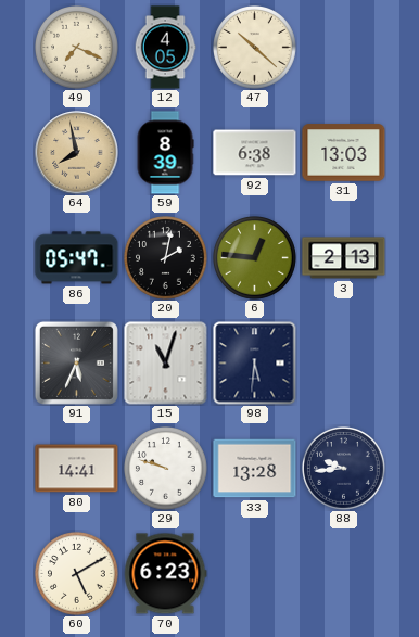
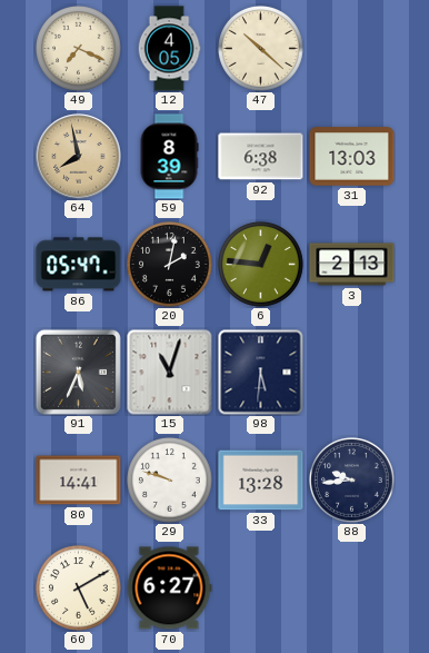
70: 6:23 -> 6:27
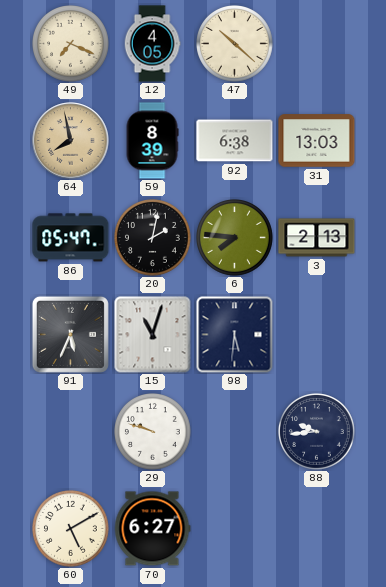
6: 12:46 -> 7:46
80: 14:41 -> none
33: 13:28 -> none
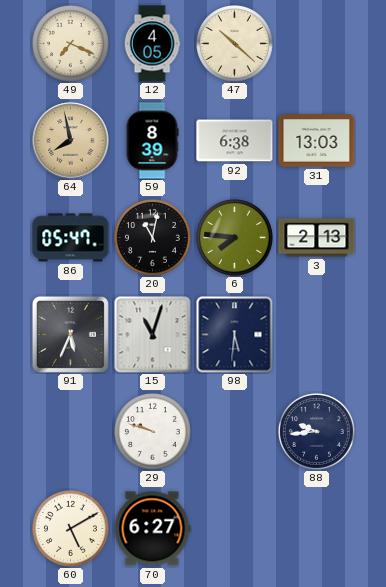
20: 2:02 -> 11:02
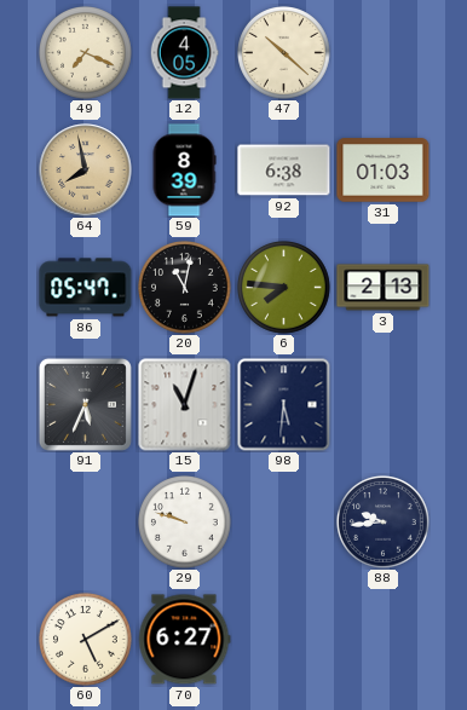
31: 13:03 -> 01:03
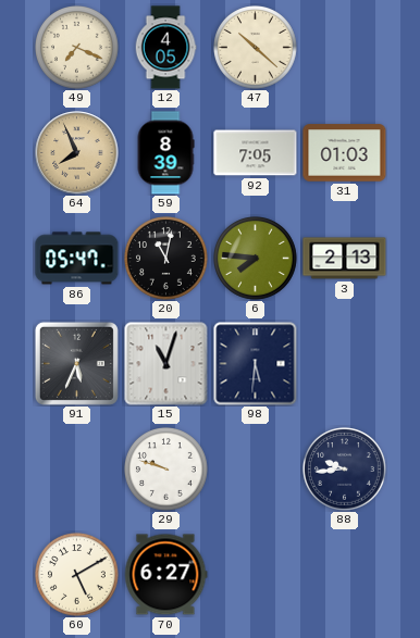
64: 7:58 -> 7:56
92: 6:38 -> 7:05
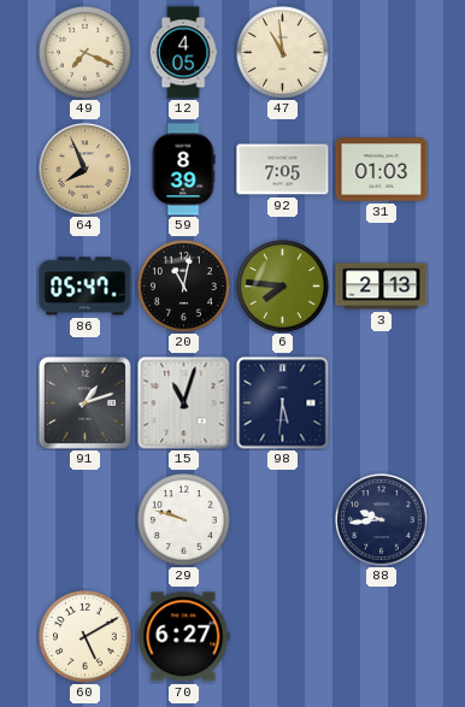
47: 10:22 -> 10:59
91: 5:34 -> 1:12
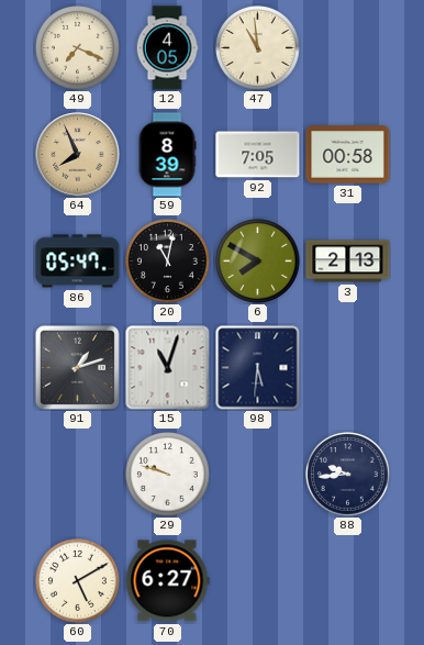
31: 01:03 -> 00:58
6: 7:46 -> 7:50
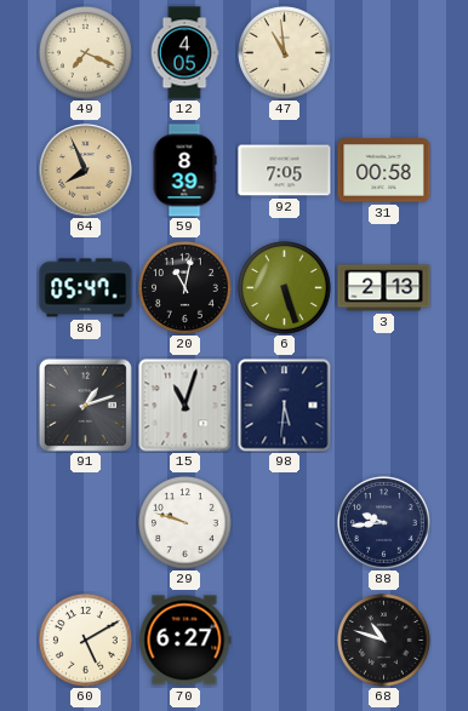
6: 7:50 -> 5:27
68: none -> 10:48
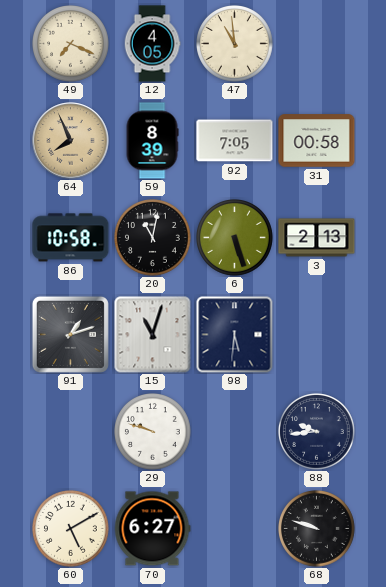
86: 05:47 -> 10:58
68: 10:48 -> 9:48
